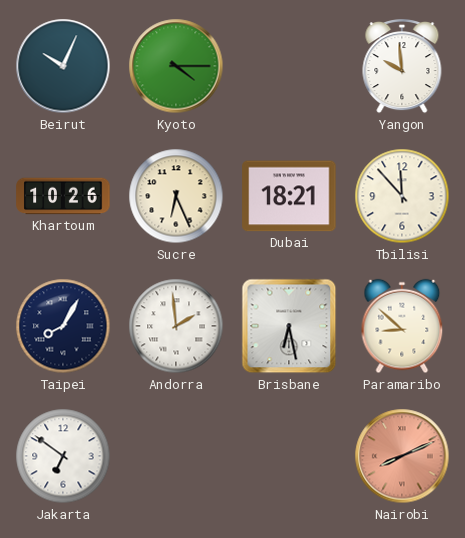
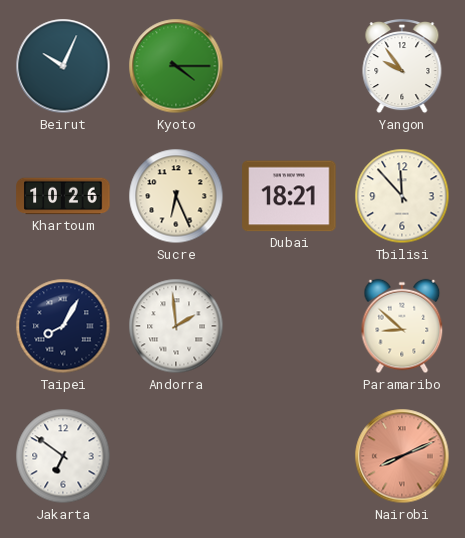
Yangon: 9:59 -> 9:54
Brisbane: 6:28 -> none
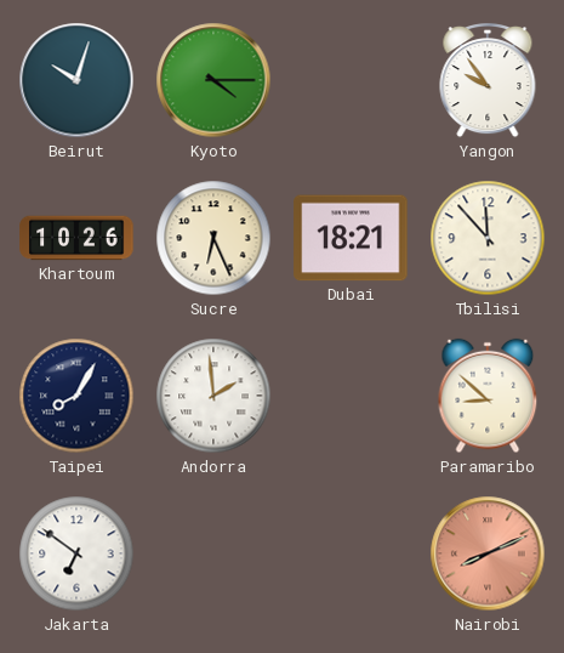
Beirut: 10:04 -> 10:03
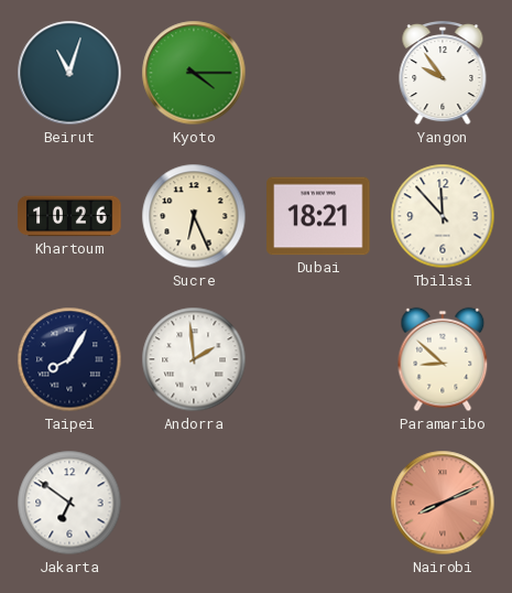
Beirut: 10:03 -> 11:03
